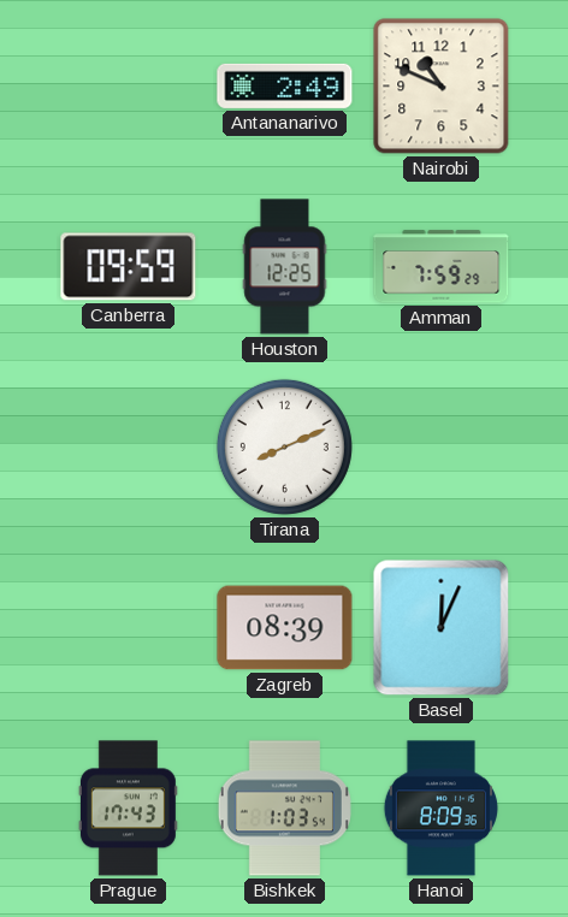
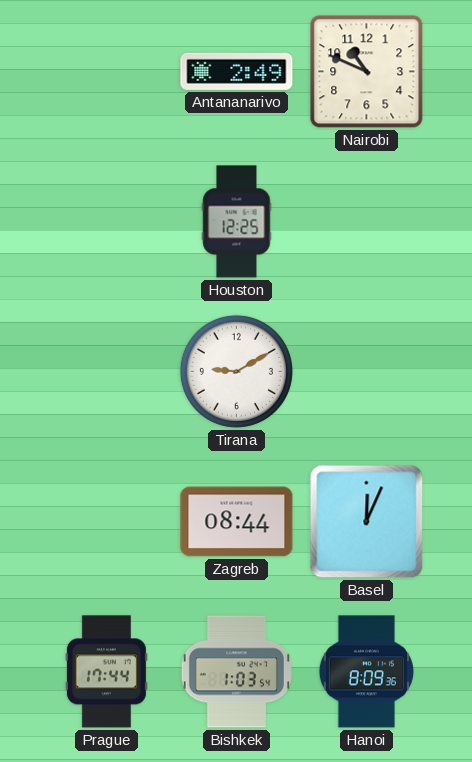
Canberra: 09:59 -> none
Amman: 7:59 -> none
Tirana: 8:11 -> 9:10
Zagreb: 08:39 -> 08:44
Prague: 17:43 -> 17:44
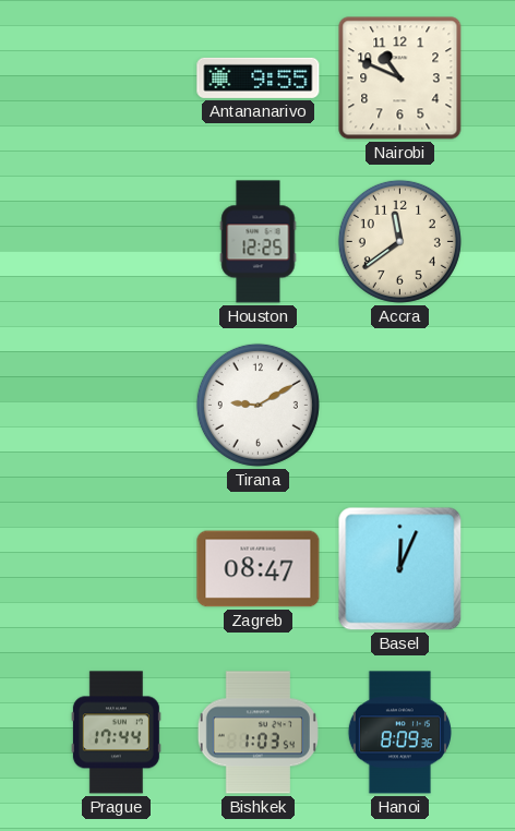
Antananarivo: 2:49 -> 9:55
Accra: none -> 11:39
Zagreb: 08:44 -> 08:47
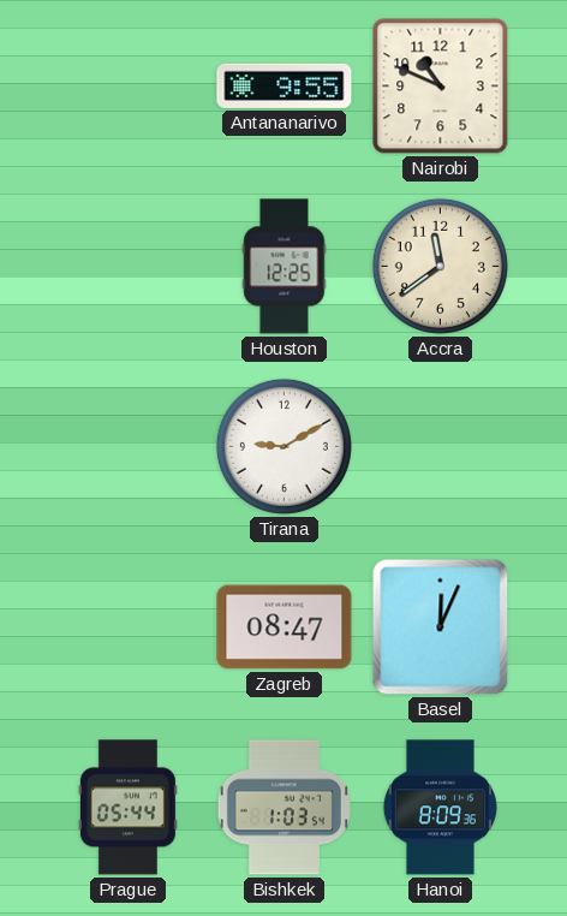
Prague: 17:44 -> 05:44
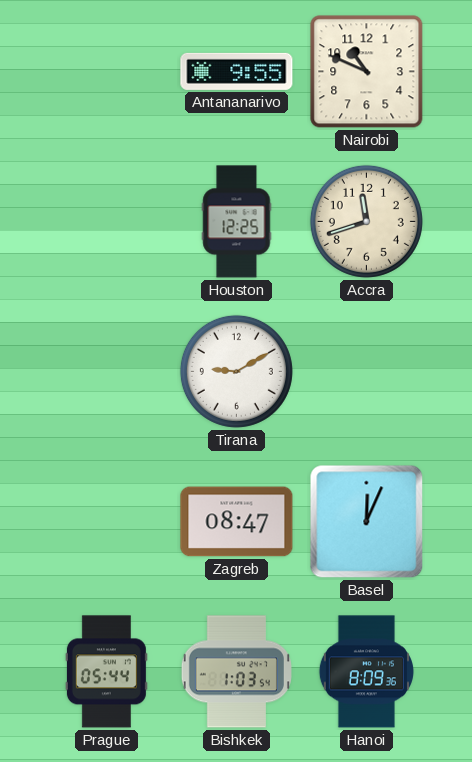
Accra: 11:39 -> 11:42
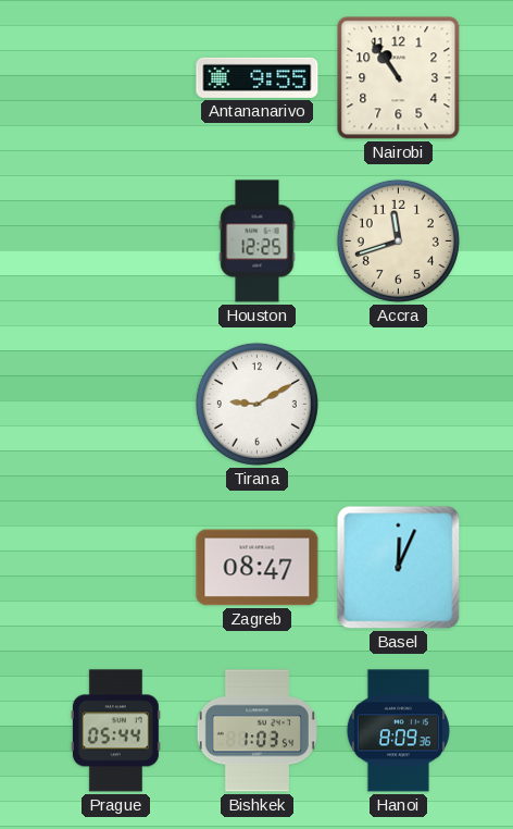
Nairobi: 10:49 -> 10:54
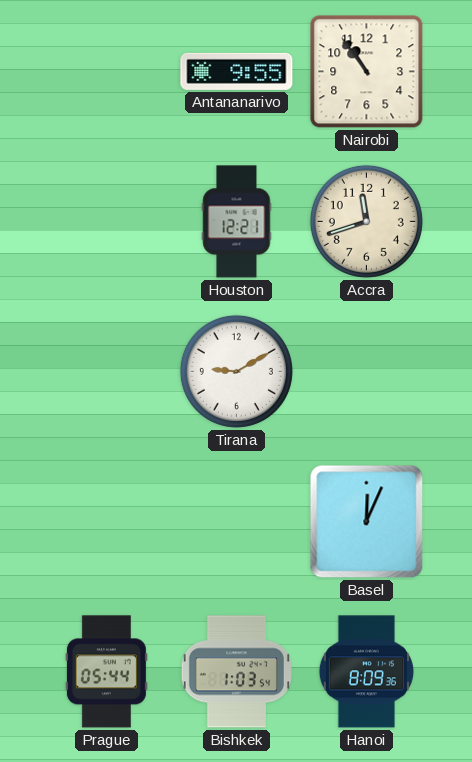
Houston: 12:25 -> 12:21
Zagreb: 08:47 -> none
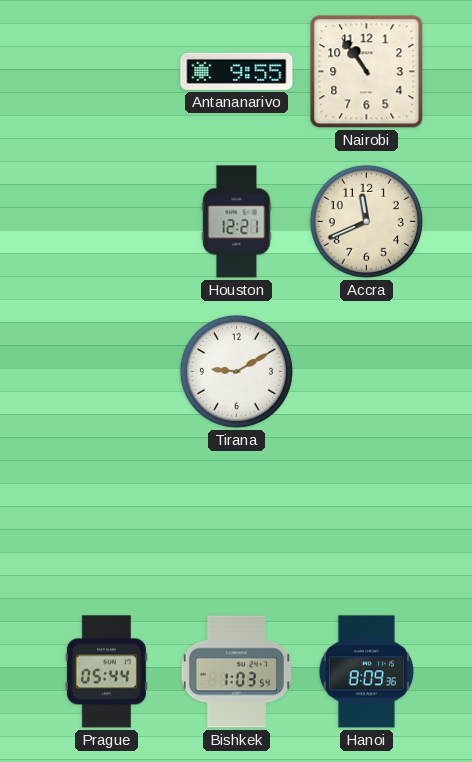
Accra: 11:42 -> 11:41
Basel: 12:04 -> none
